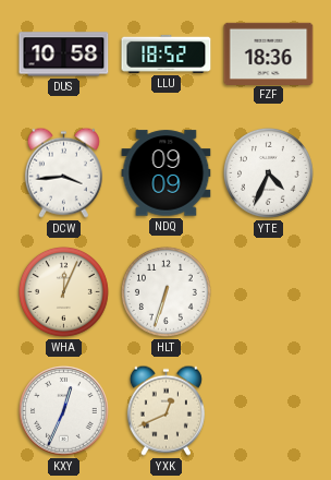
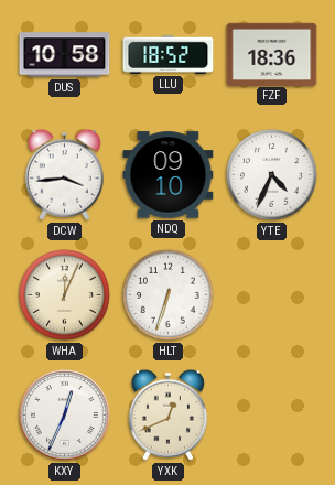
NDQ: 09:09 -> 09:10
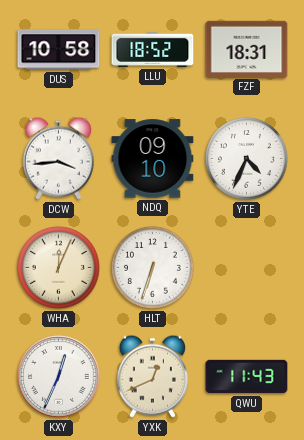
FZF: 18:36 -> 18:31
QWU: none -> 11:43
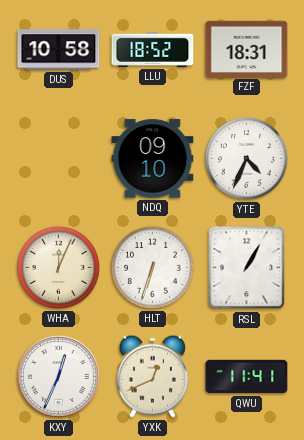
DCW: 3:44 -> none
RSL: none -> 1:05
QWU: 11:43 -> 11:41
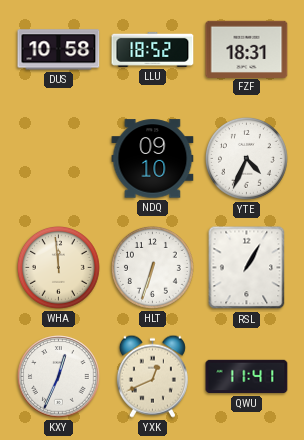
WHA: 12:04 -> 11:59
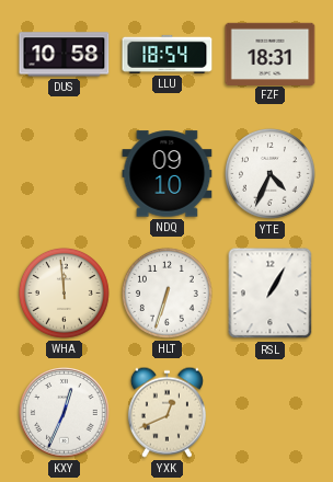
LLU: 18:52 -> 18:54
QWU: 11:41 -> none
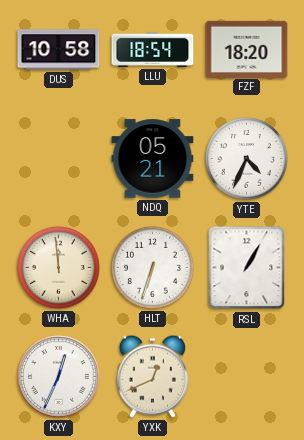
FZF: 18:31 -> 18:20
NDQ: 09:10 -> 05:21
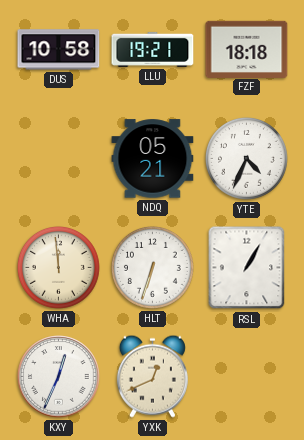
LLU: 18:54 -> 19:21
FZF: 18:20 -> 18:18
